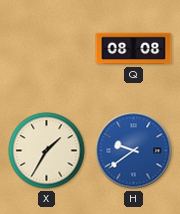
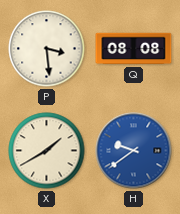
P: none -> 3:29
X: 1:35 -> 1:40
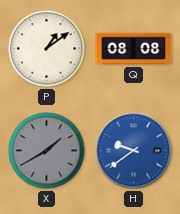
P: 3:29 -> 1:09
X dial: cream -> grey
